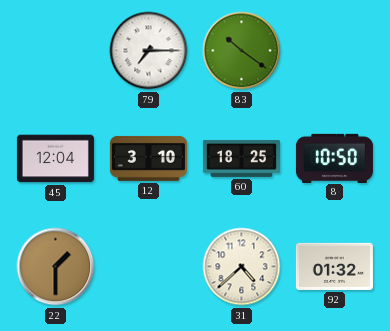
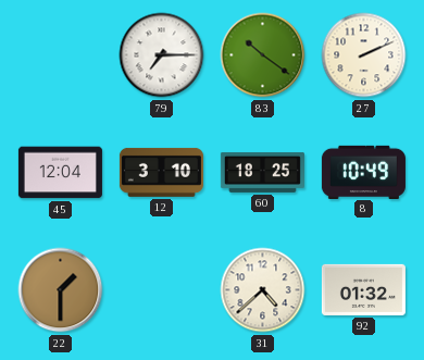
27: none -> 2:11
8: 10:50 -> 10:49
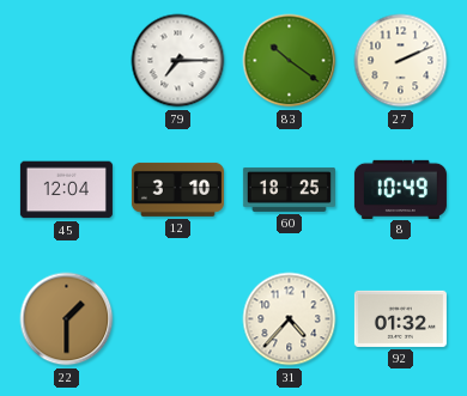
31: 4:38 -> 4:37
